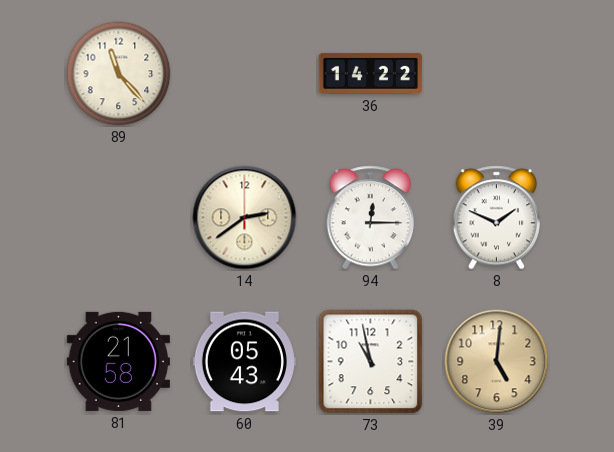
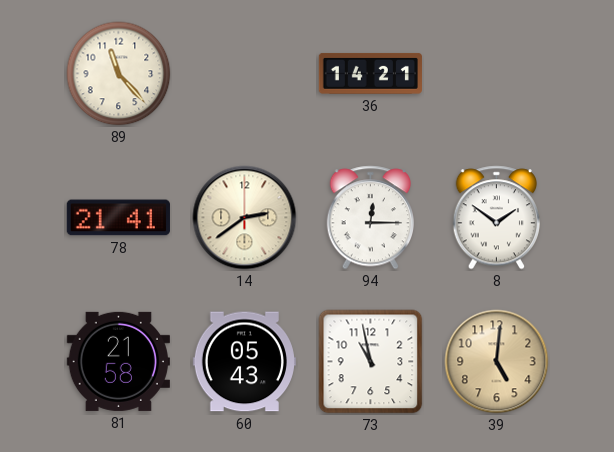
36: 14:22 -> 14:21
78: none -> 21:41
8: 1:49 -> 1:51
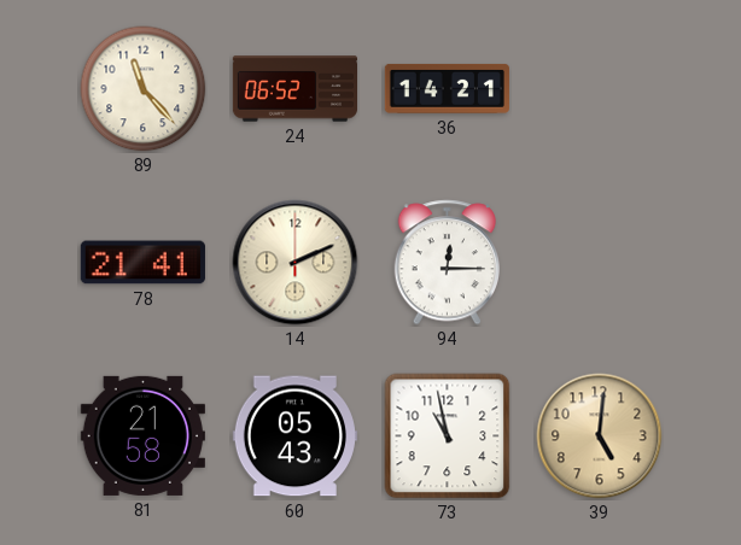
24: none -> 06:52
14: 2:39 -> 2:11
8: 1:51 -> none
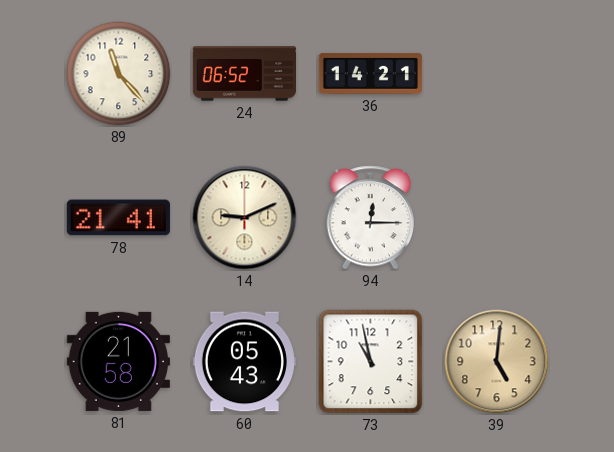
14: 2:11 -> 9:11
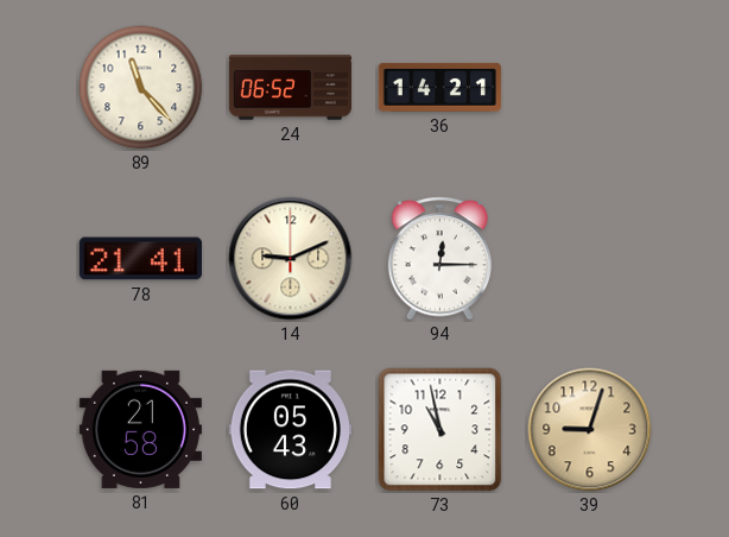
39: 5:01 -> 9:03
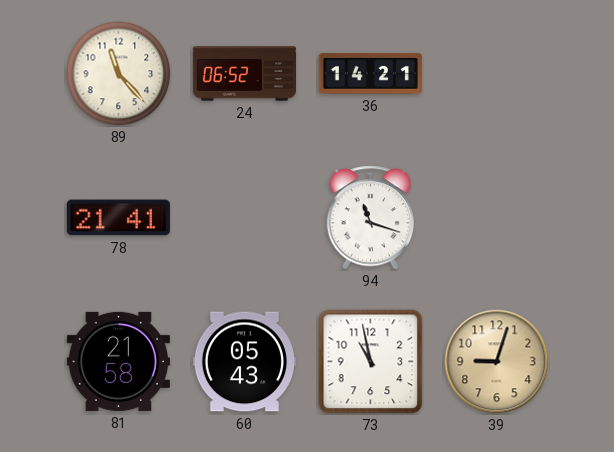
14: 9:11 -> none
94: 12:15 -> 11:18
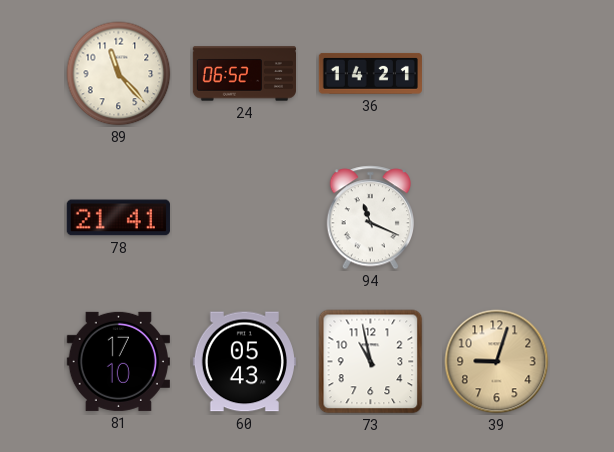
94: 11:18 -> 11:19
81: 21:58 -> 17:10
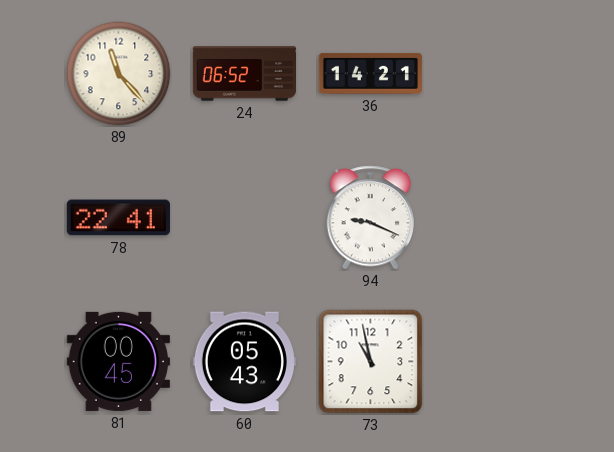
78: 21:41 -> 22:41
94: 11:19 -> 9:19
81: 17:10 -> 00:45
39: 9:03 -> none
